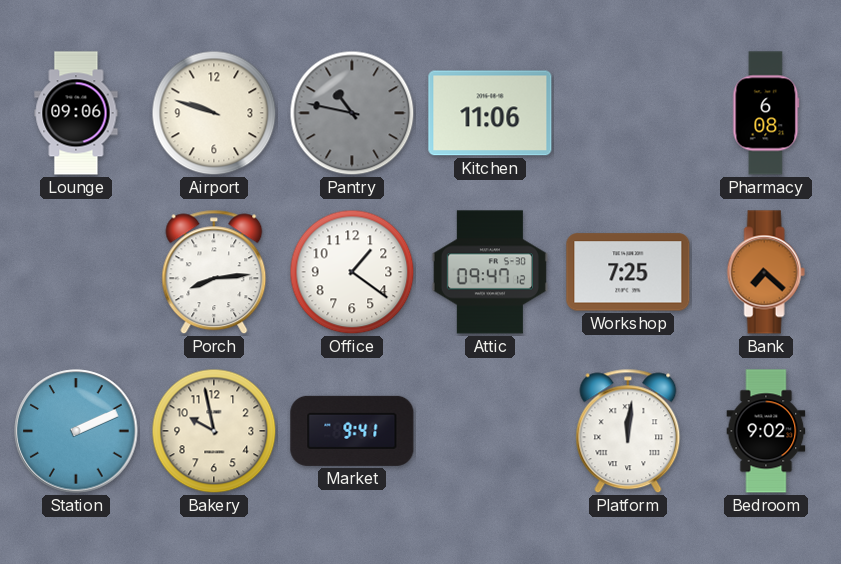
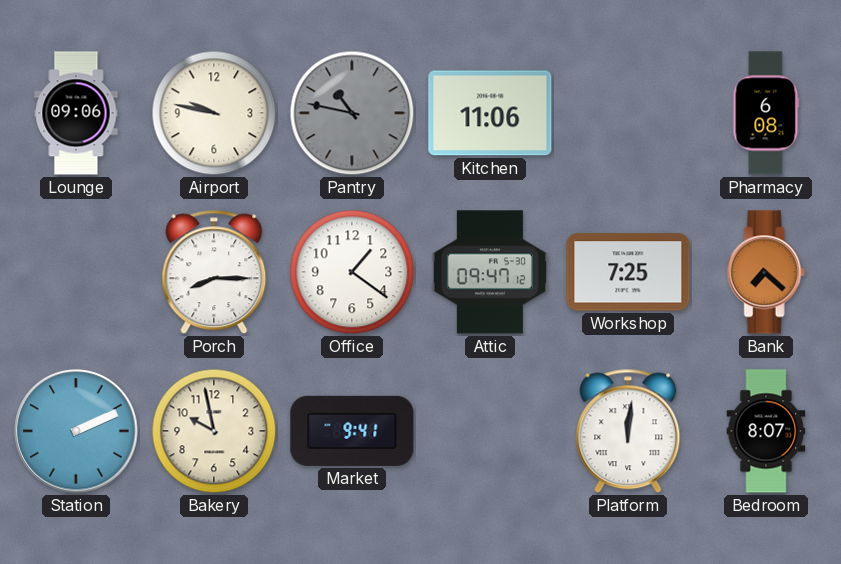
Airport: 9:48 -> 9:47
Porch: 8:14 -> 8:15
Bedroom: 9:02 -> 8:07
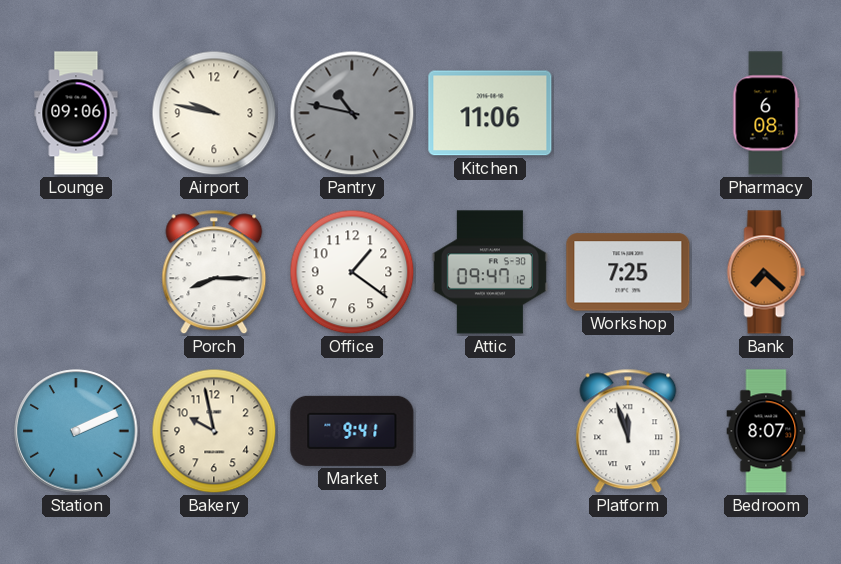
Platform: 12:01 -> 11:57
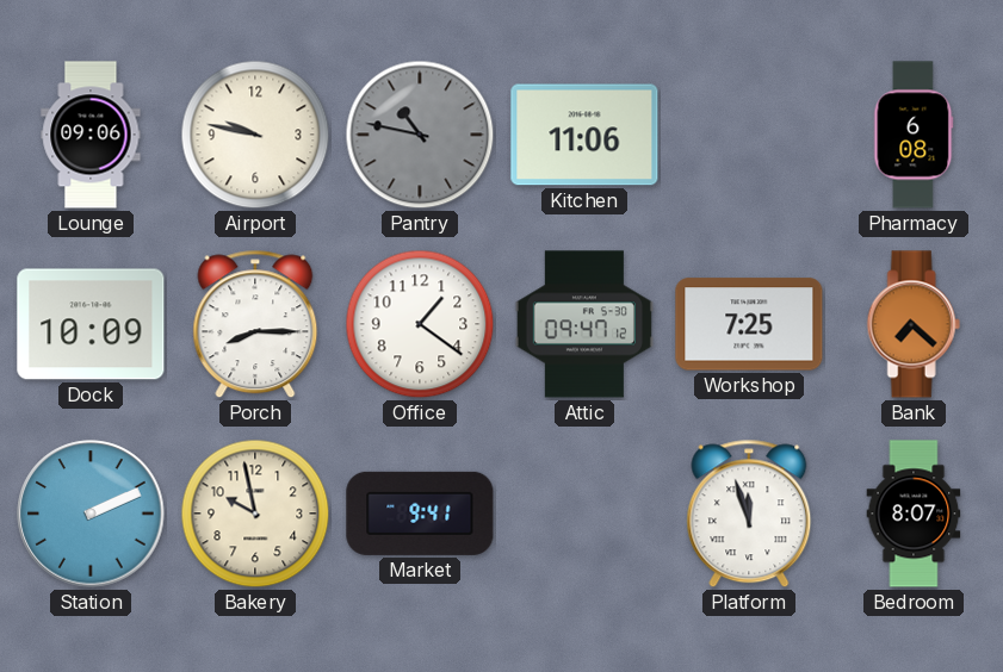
Dock: none -> 10:09
